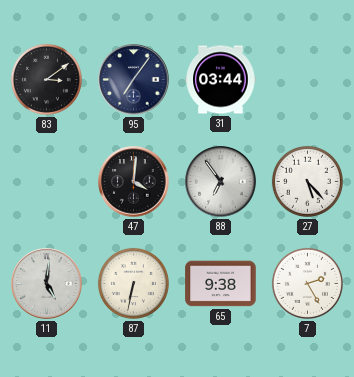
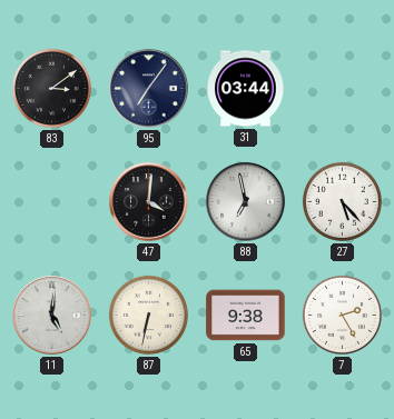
88: 6:54 -> 6:58
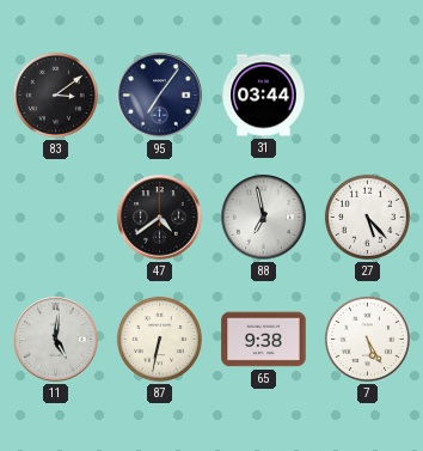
47: 4:01 -> 4:39
7: 2:25 -> 5:25
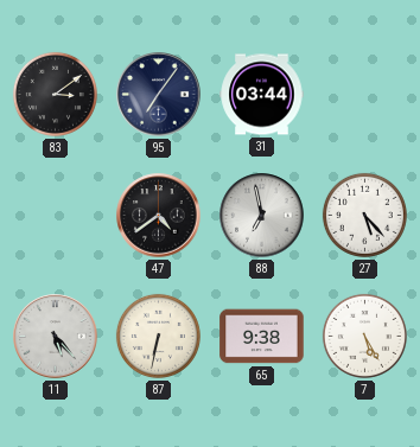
11: 5:01 -> 5:23
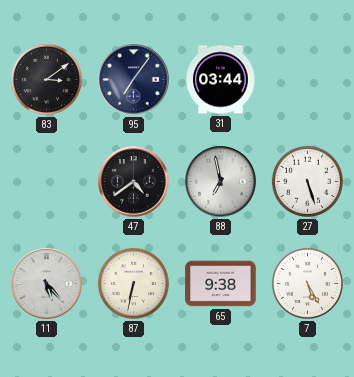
27: 5:23 -> 5:27
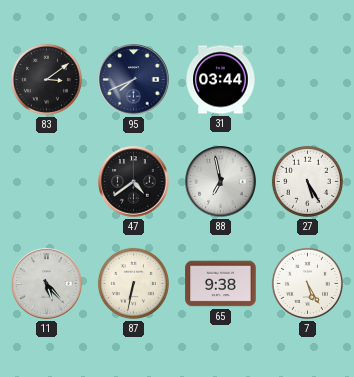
95: 7:06 -> 7:41
27: 5:27 -> 5:25
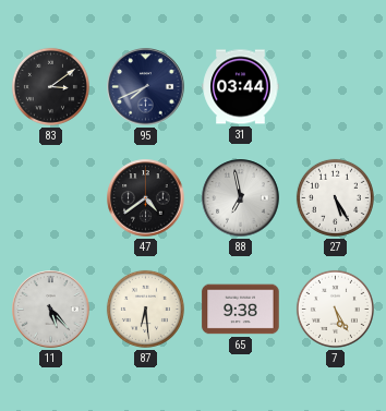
87: 6:32 -> 6:29
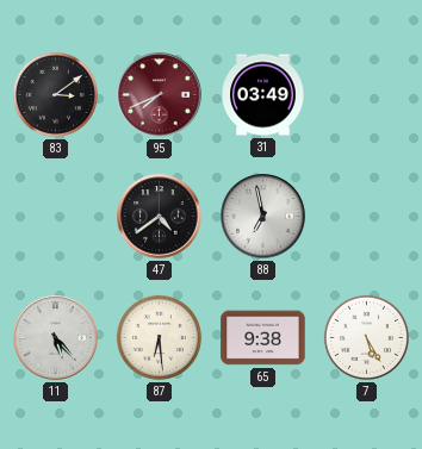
95 dial: navy -> burgundy
31: 03:44 -> 03:49
27: 5:25 -> none
